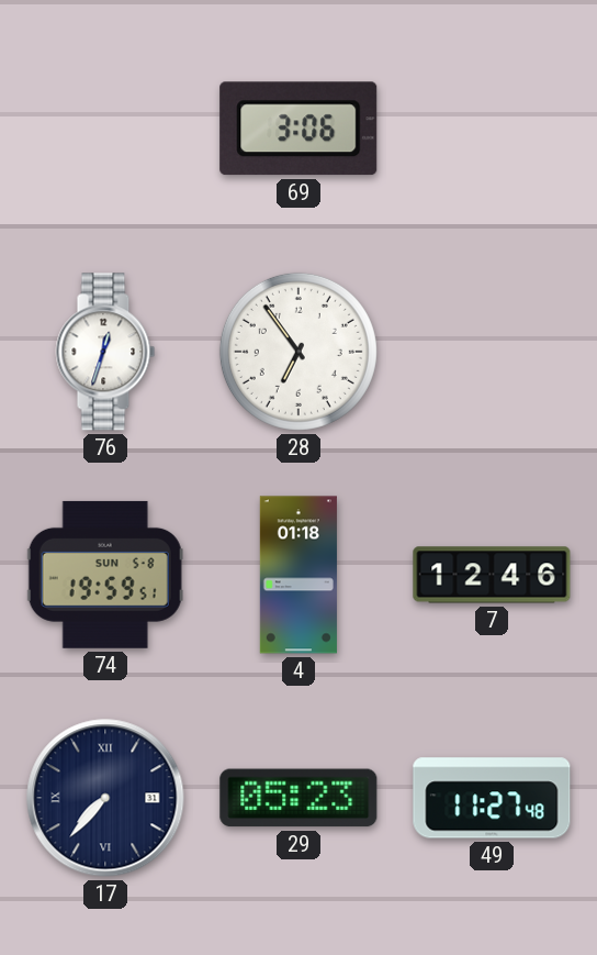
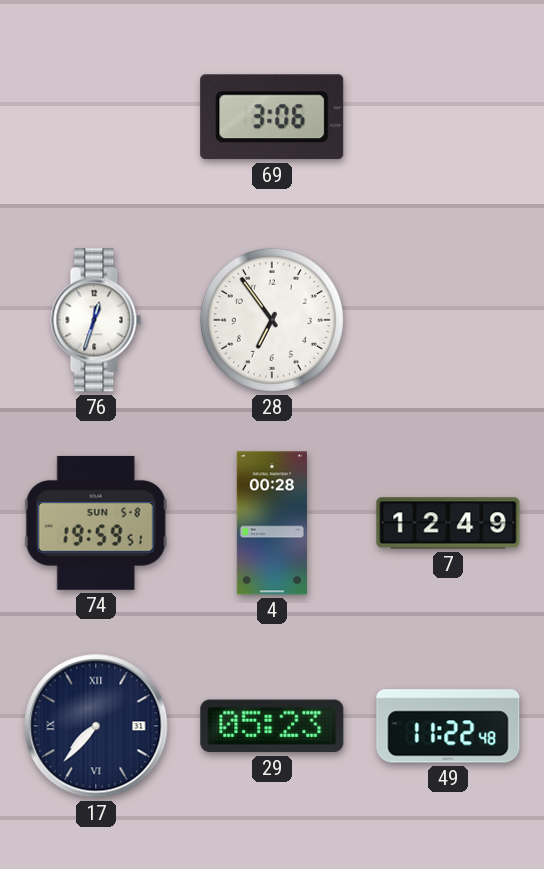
4: 01:18 -> 00:28
7: 12:46 -> 12:49
49: 11:27 -> 11:22
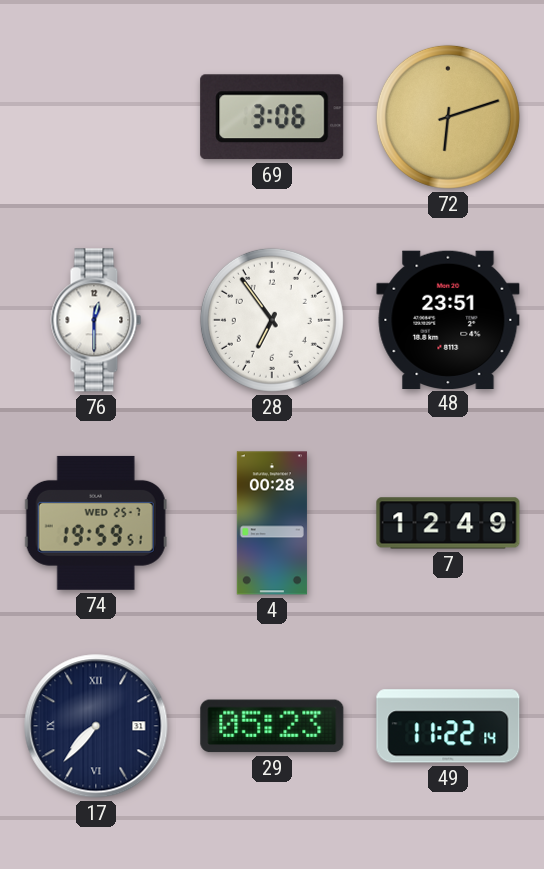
72: none -> 6:12
76: 12:33 -> 12:30
48: none -> 23:51
74 date: SUN 5-8 -> WED 25-7
49: 11:22:48 -> 11:22:14
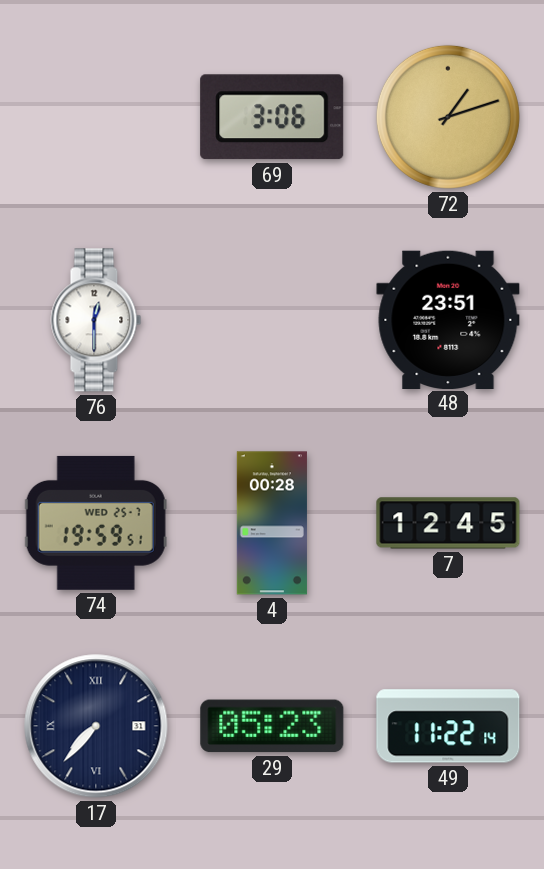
72: 6:12 -> 1:12
28: 6:54 -> none
7: 12:49 -> 12:45
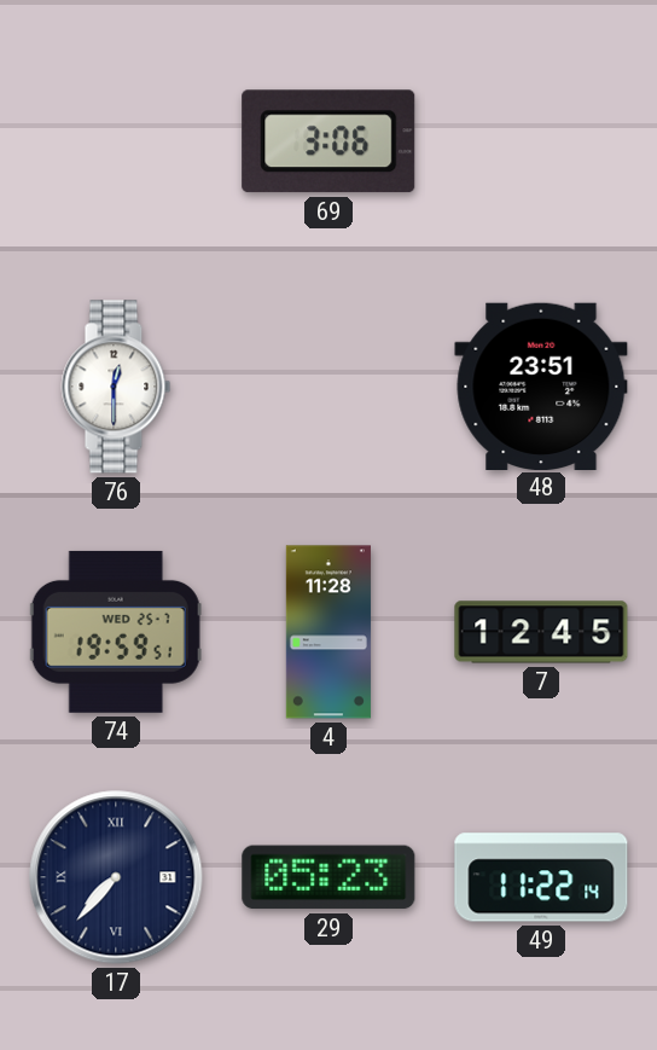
72: 1:12 -> none
4: 00:28 -> 11:28
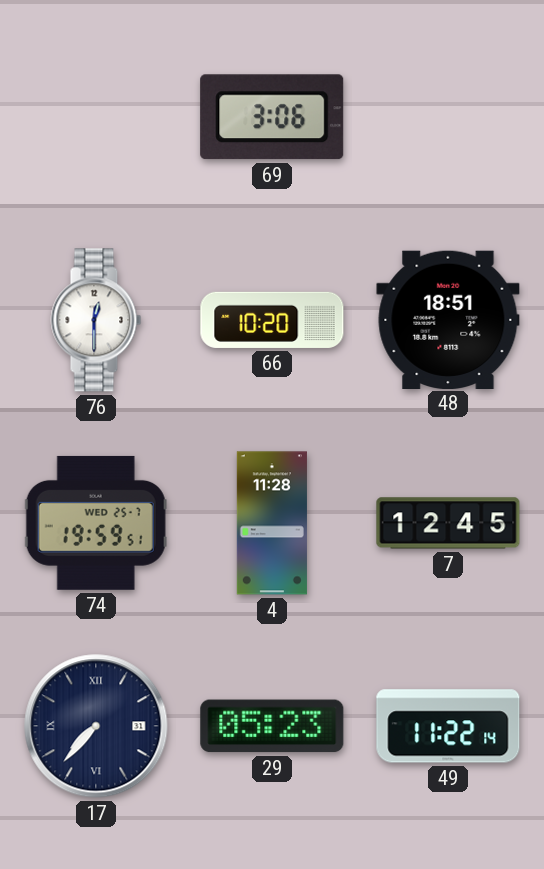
66: none -> 10:20
48: 23:51 -> 18:51
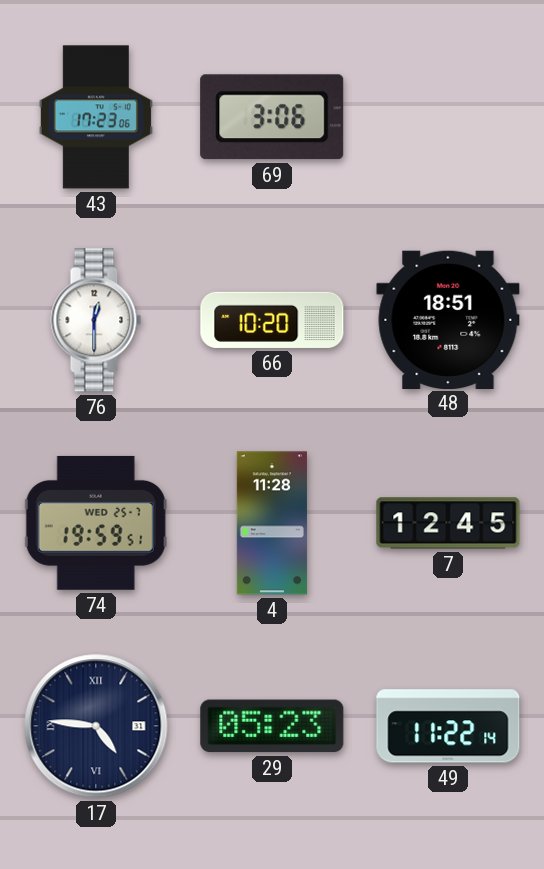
43: none -> 17:23
17: 7:37 -> 4:46
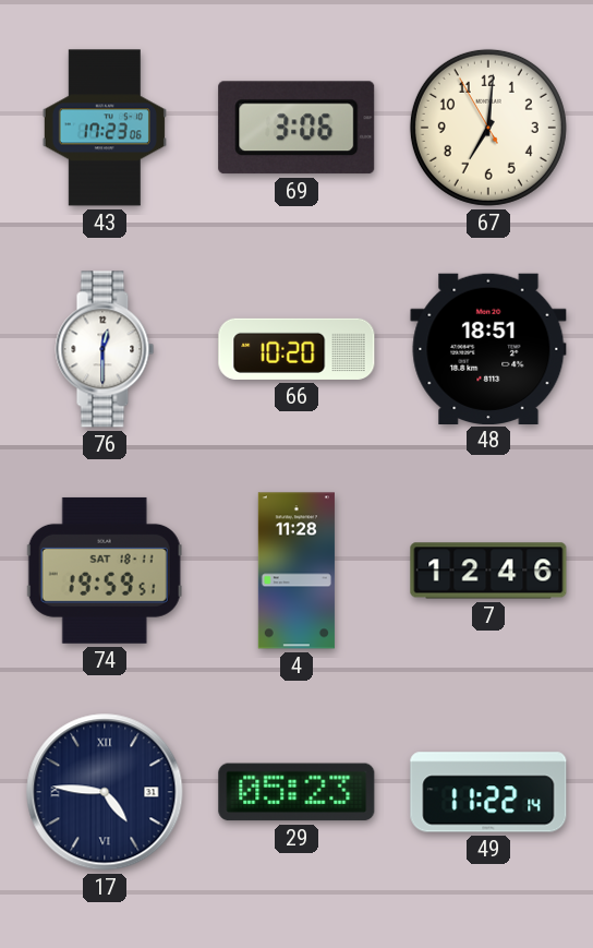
67: none -> 7:00
74 date: WED 25-7 -> SAT 18-11
7: 12:45 -> 12:46
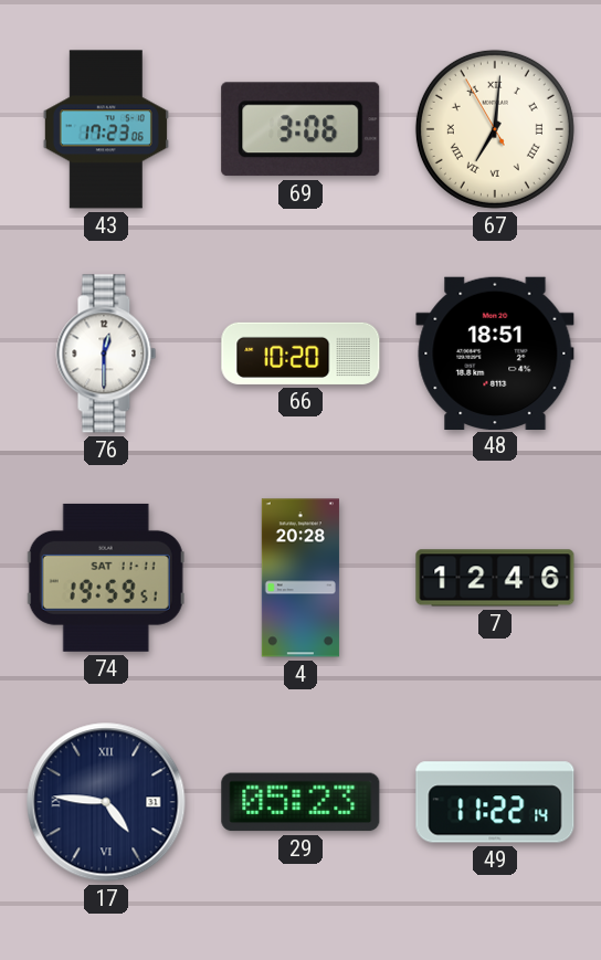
67 numerals: Arabic -> Roman
74 date: SAT 18-11 -> SAT 11-11
4: 11:28 -> 20:28
